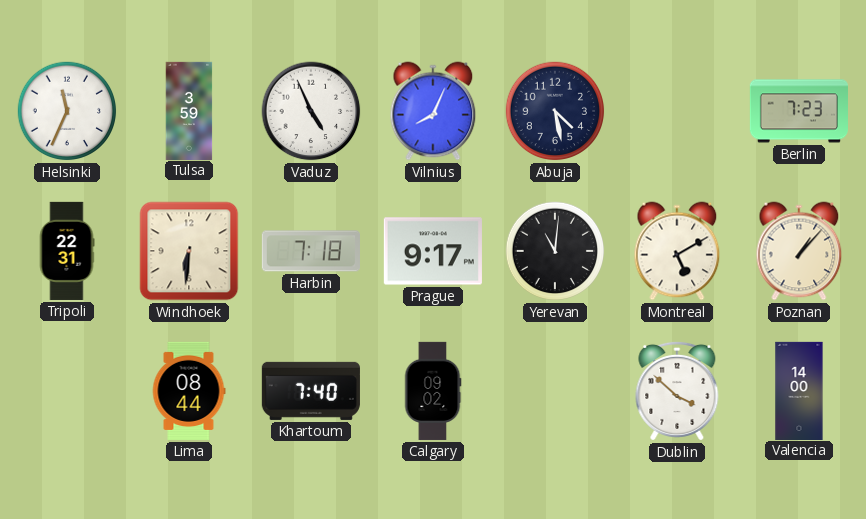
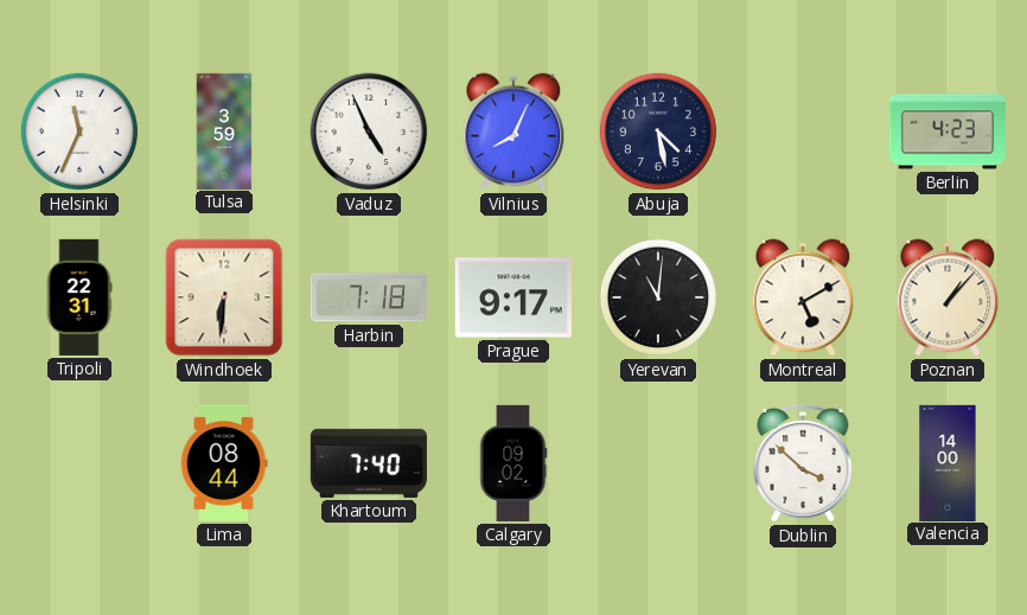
Berlin: 7:23 -> 4:23
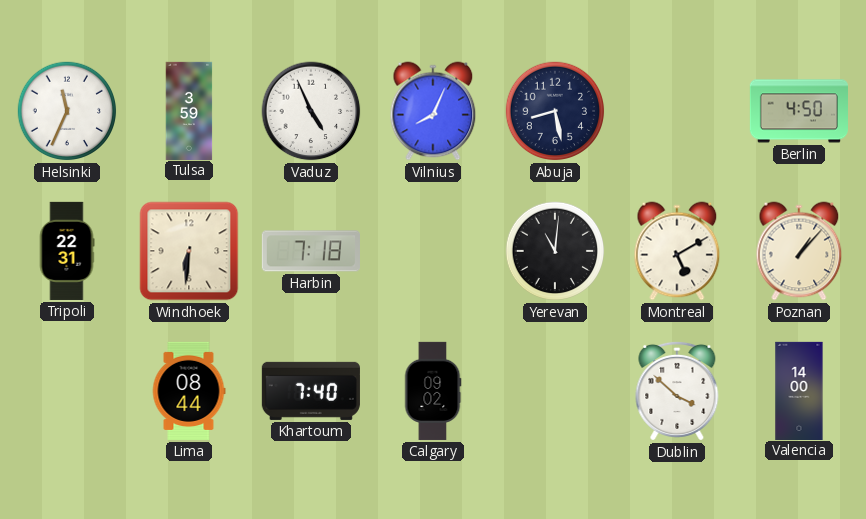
Abuja: 4:28 -> 8:28
Berlin: 4:23 -> 4:50
Prague: 9:17 -> none
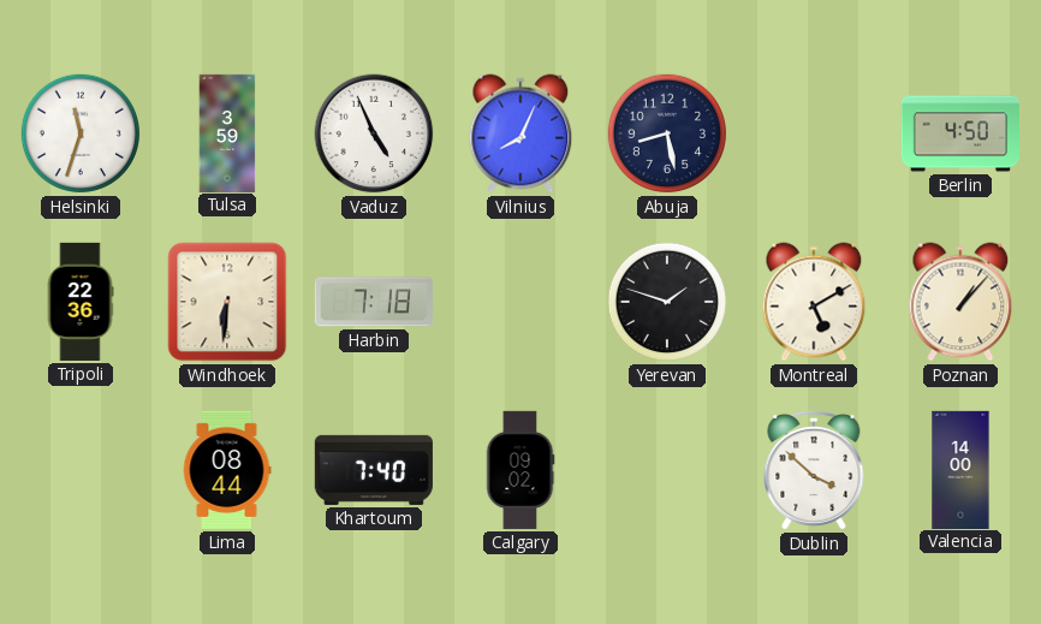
Helsinki: 11:34 -> 11:33
Tripoli: 22:31 -> 22:36
Yerevan: 11:01 -> 1:48
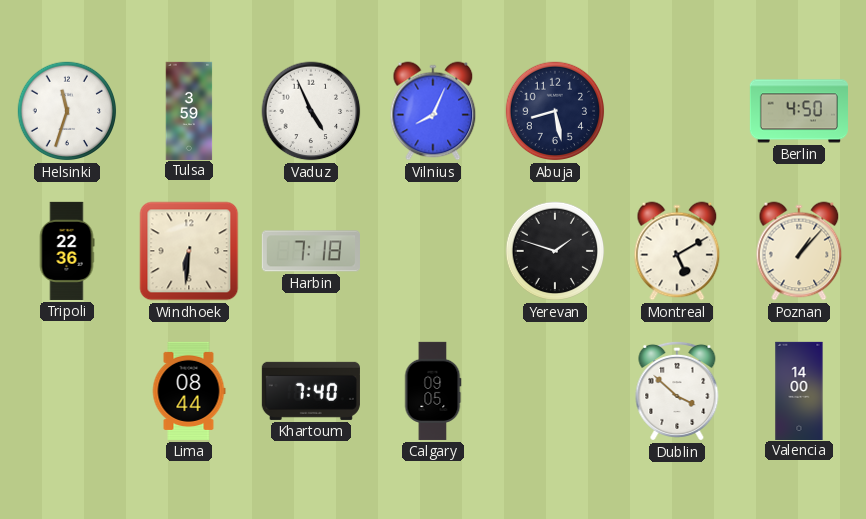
Calgary: 09:02 -> 09:05
